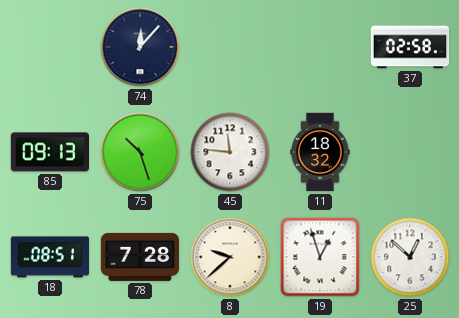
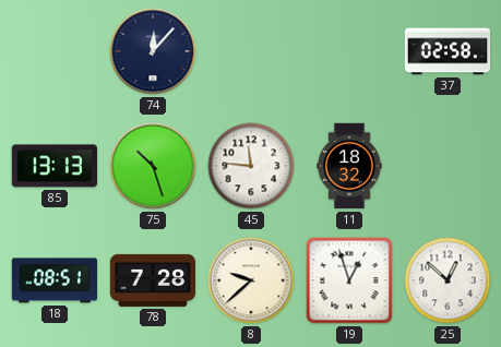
85: 09:13 -> 13:13
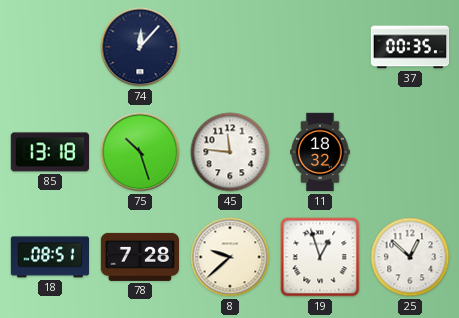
37: 02:58 -> 00:35
85: 13:13 -> 13:18
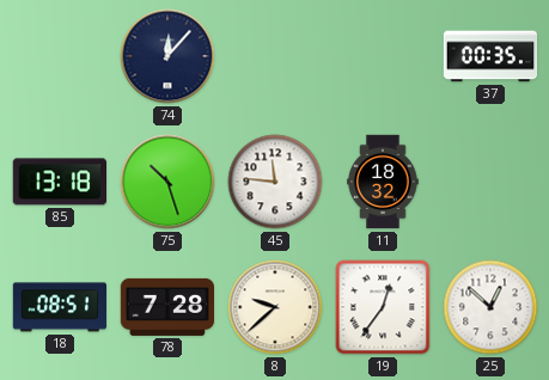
19: 12:57 -> 12:36
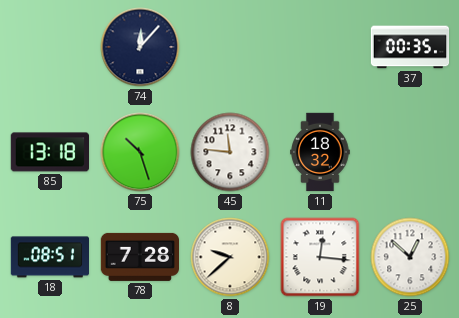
19: 12:36 -> 12:16
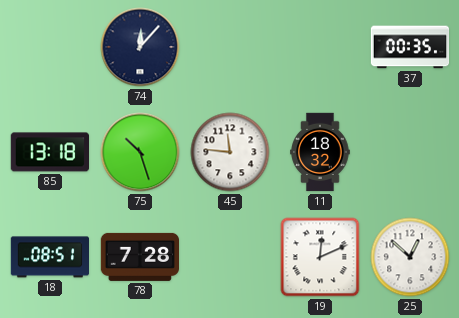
8: 9:38 -> none
19: 12:16 -> 12:11
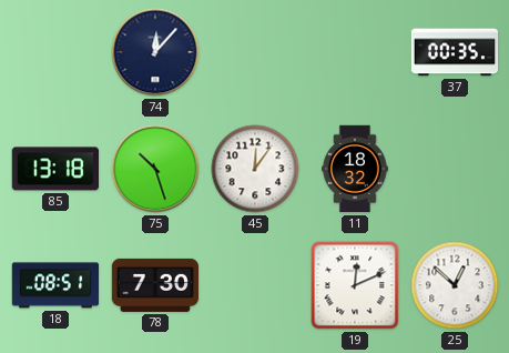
45: 11:46 -> 12:06
78: 7:28 -> 7:30
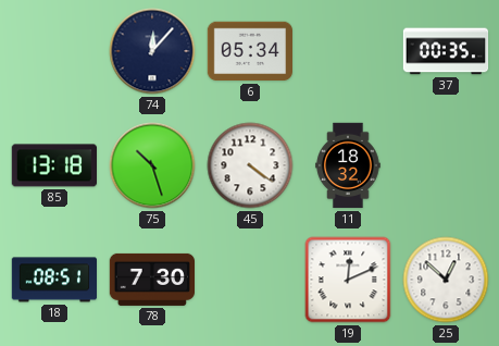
6: none -> 05:34
45: 12:06 -> 4:21
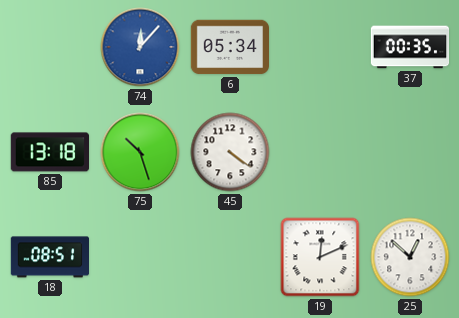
74 dial: navy -> blue
11: 18:32 -> none
78: 7:30 -> none
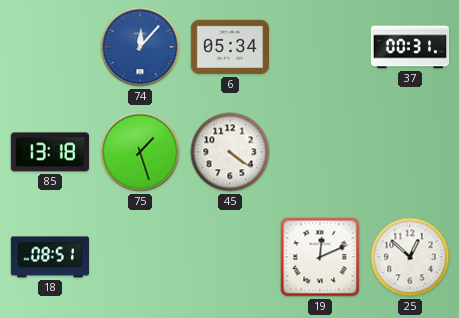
37: 00:35 -> 00:31
75: 10:27 -> 1:27
